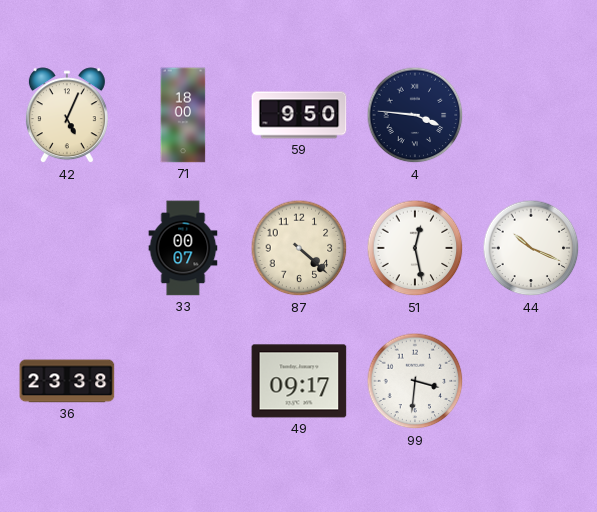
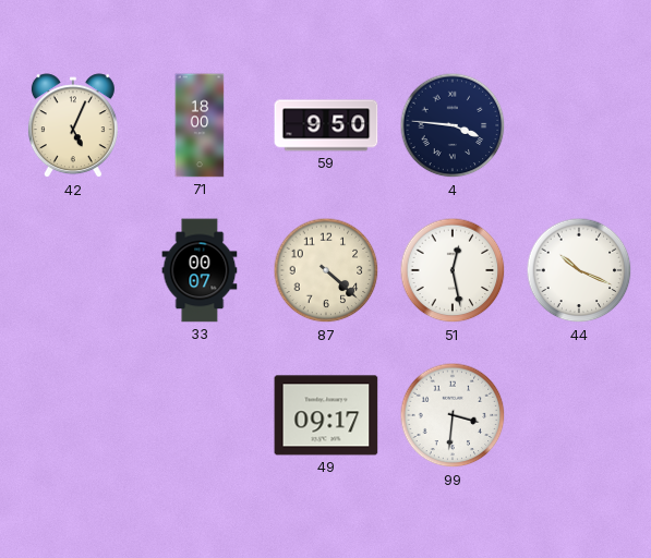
36: 23:38 -> none
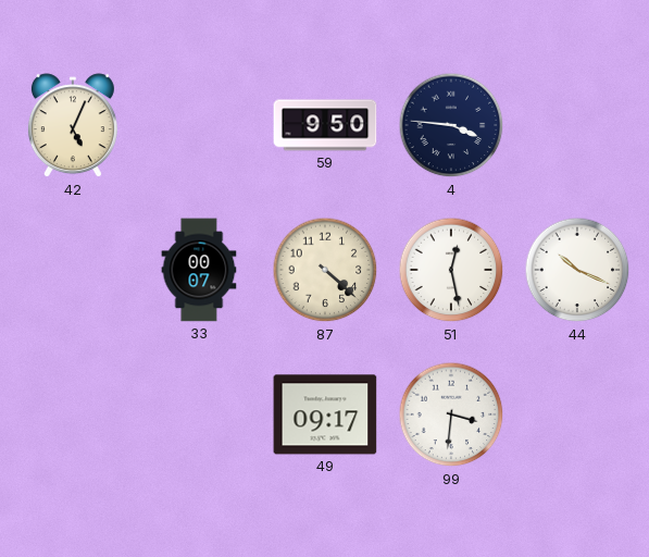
71: 18:00 -> none
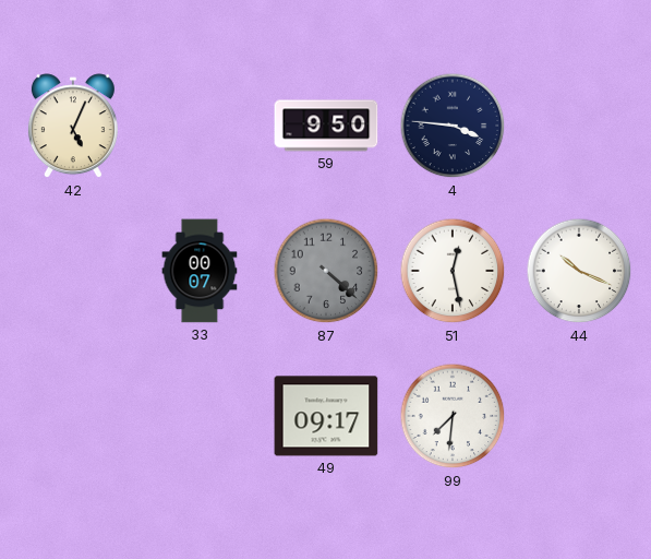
87 dial: cream -> grey
99: 3:31 -> 7:31
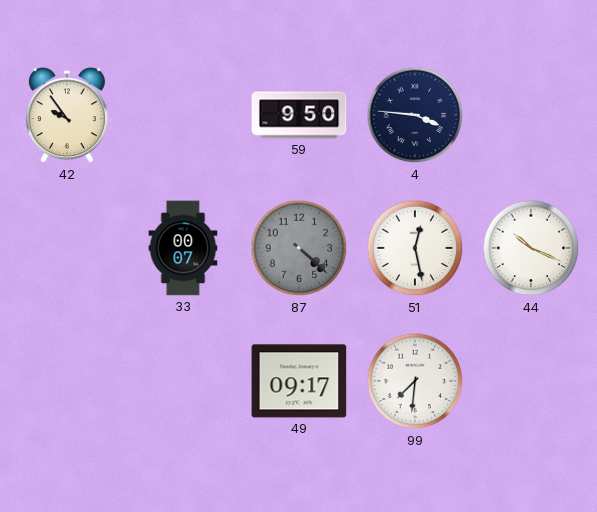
42: 5:04 -> 9:54
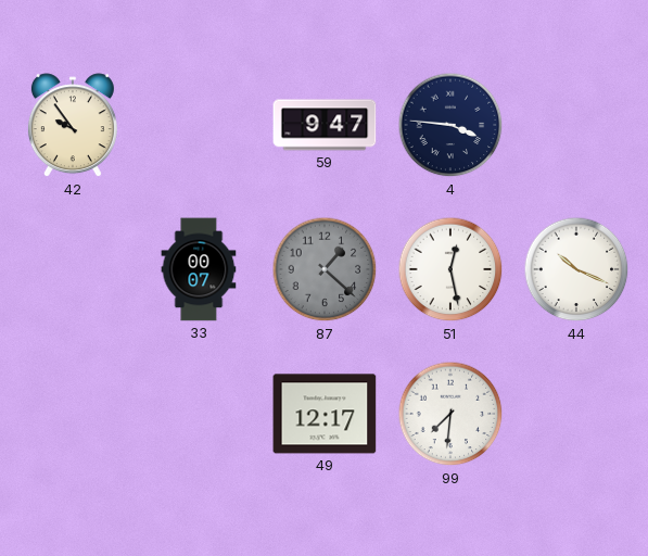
59: 9:50 -> 9:47
87: 4:22 -> 1:22
49: 09:17 -> 12:17
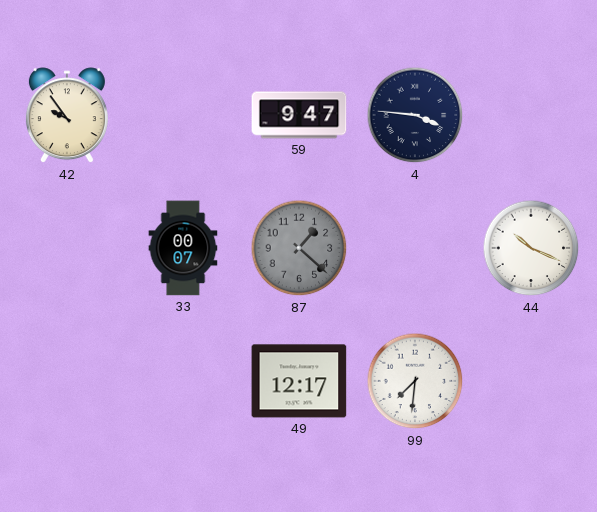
51: 12:28 -> none
